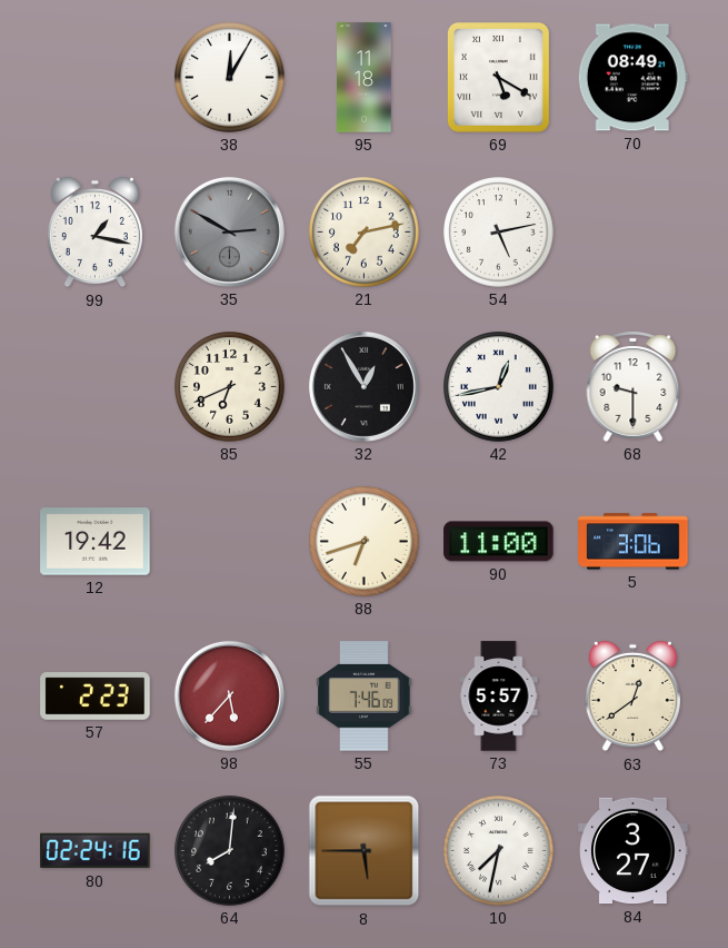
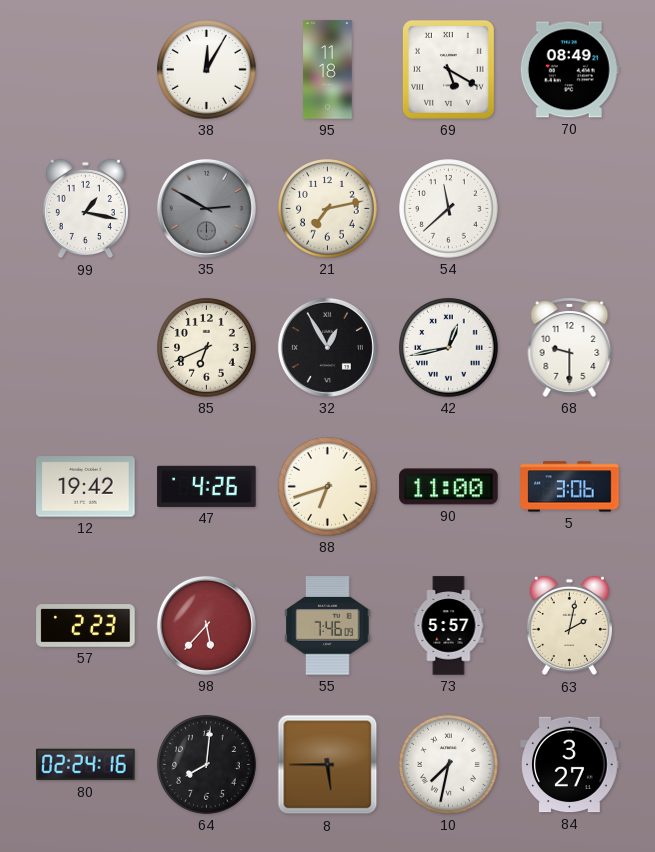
54: 5:13 -> 11:38
47: none -> 4:26
63: 12:39 -> 2:02
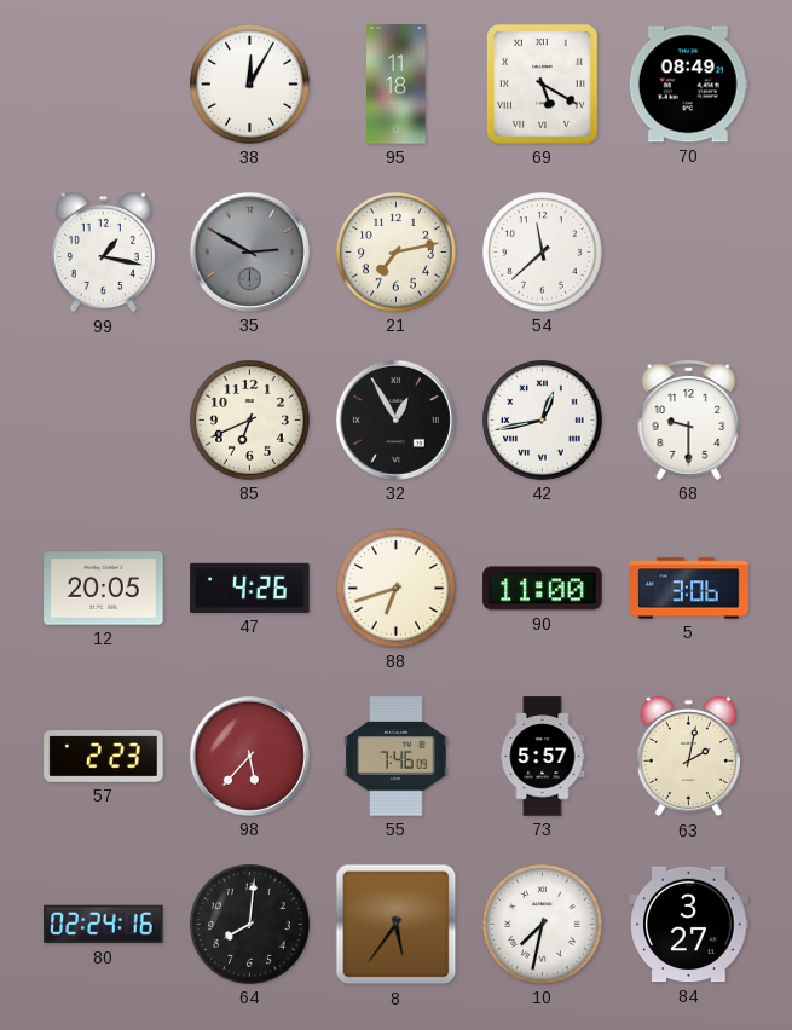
12: 19:42 -> 20:05
8: 5:45 -> 5:36
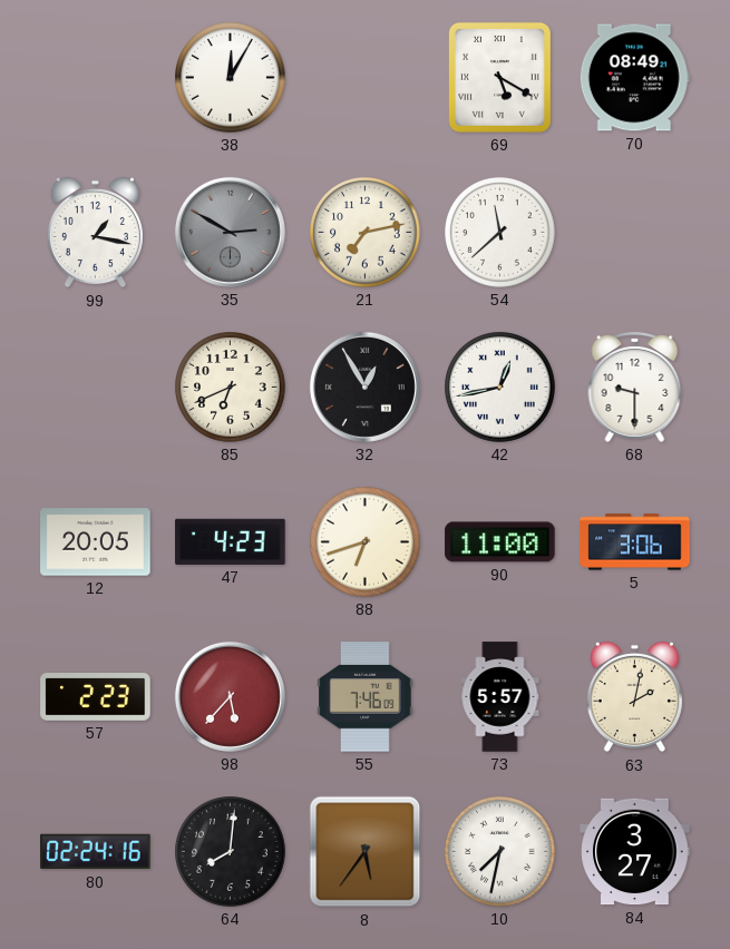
95: 11:18 -> none
47: 4:26 -> 4:23
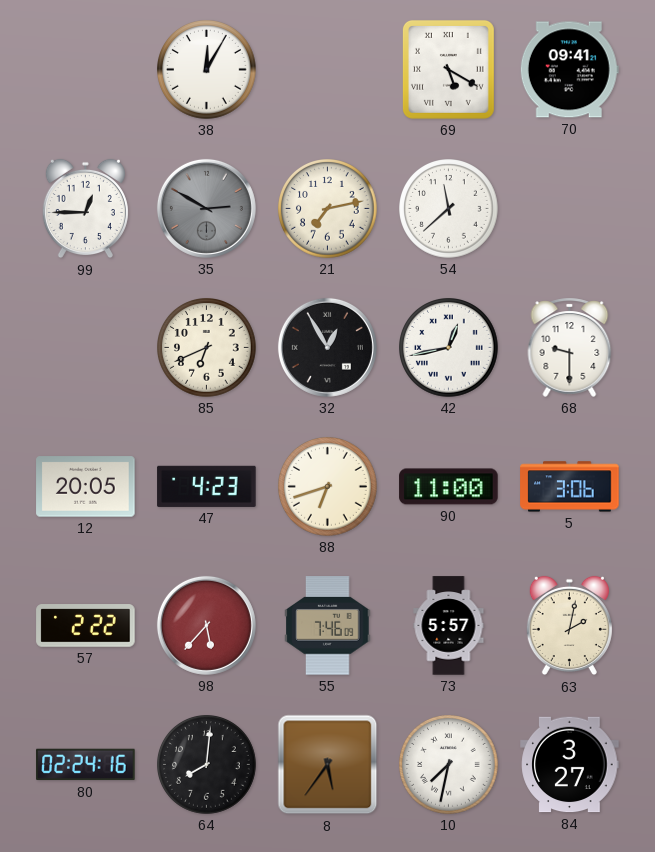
70: 08:49 -> 09:41
99: 1:17 -> 12:45
57: 2:23 -> 2:22
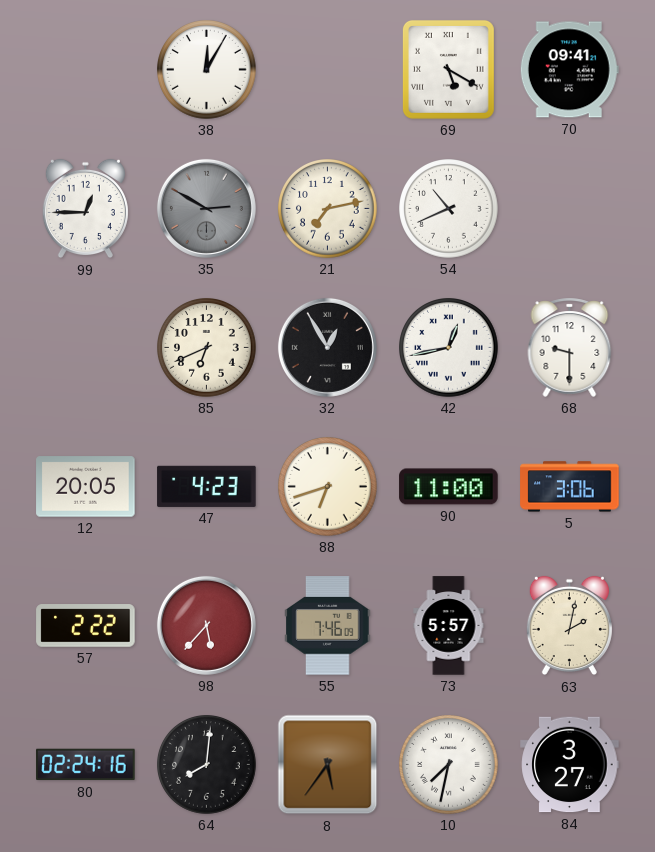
54: 11:38 -> 10:41
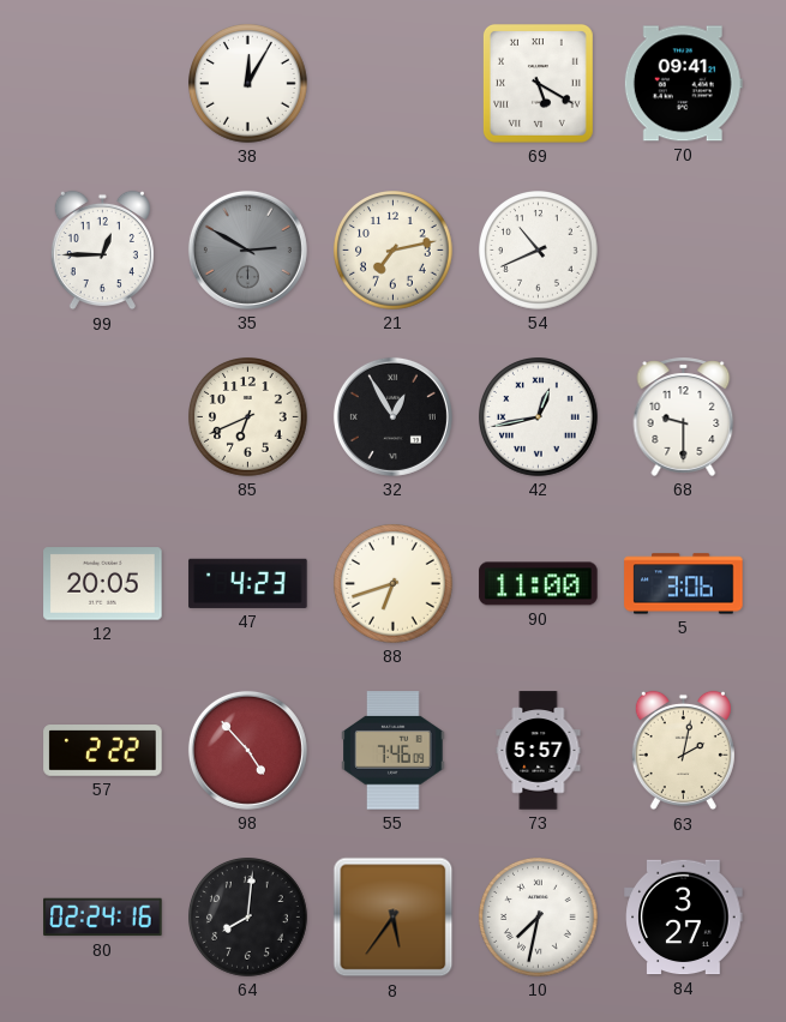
98: 5:37 -> 4:53
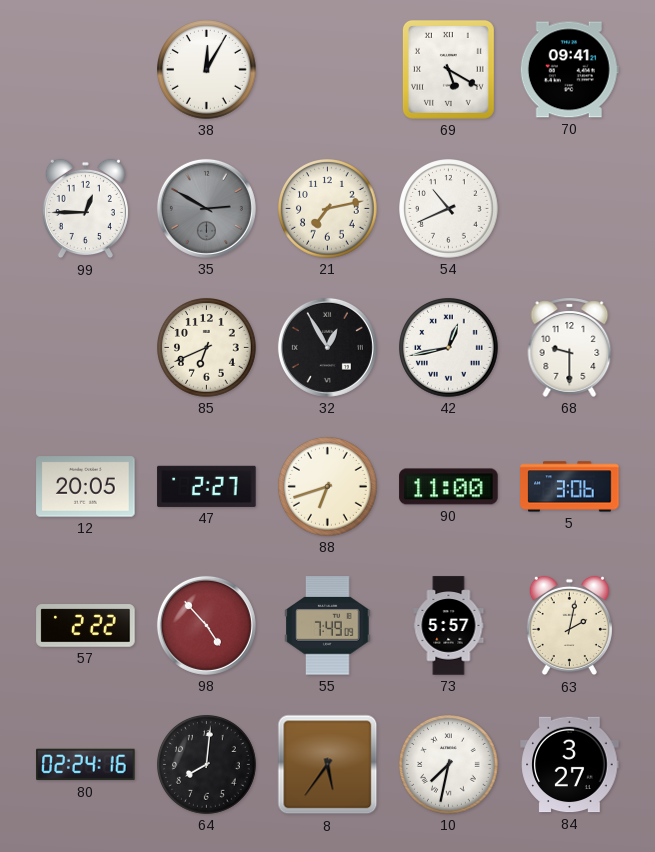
47: 4:23 -> 2:27
55: 7:46 -> 7:49
